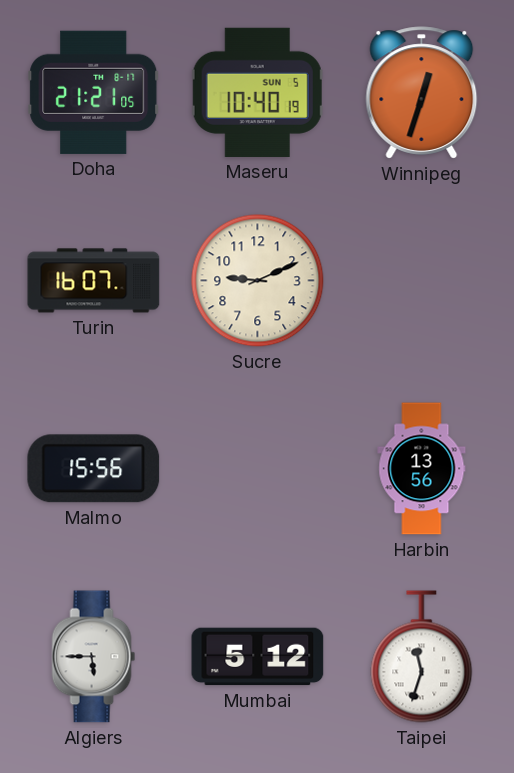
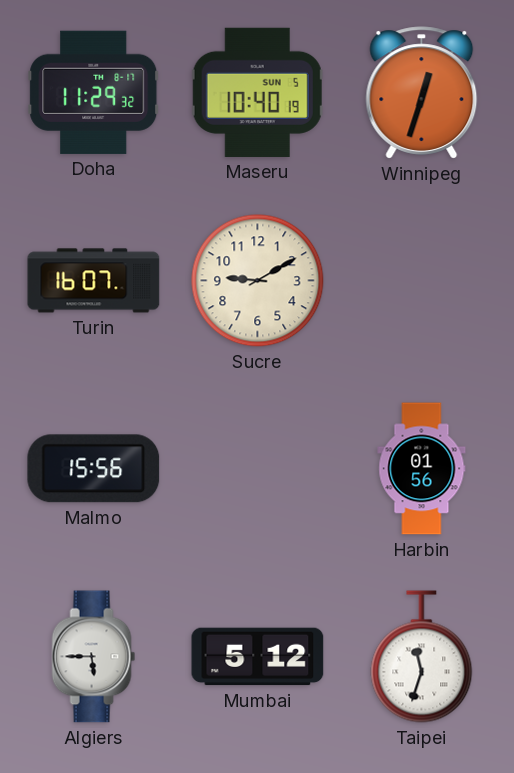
Doha: 21:21 -> 11:29
Sucre: 9:11 -> 9:10
Harbin: 13:56 -> 01:56
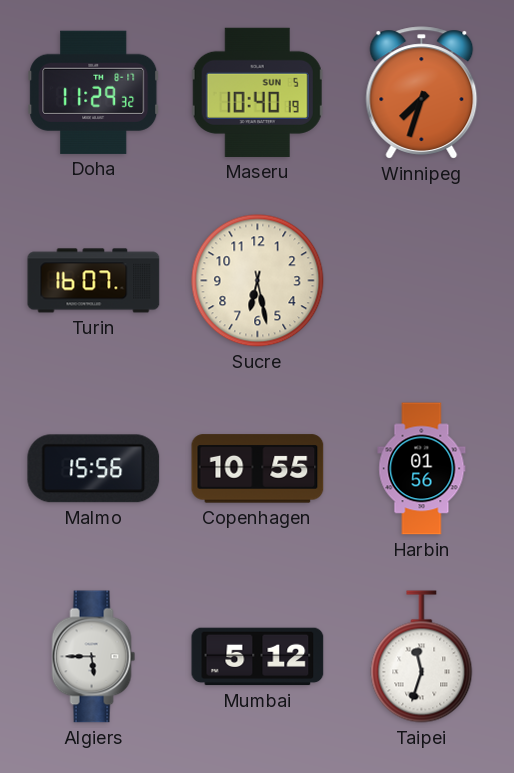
Winnipeg: 12:33 -> 7:33
Sucre: 9:10 -> 6:28
Copenhagen: none -> 10:55
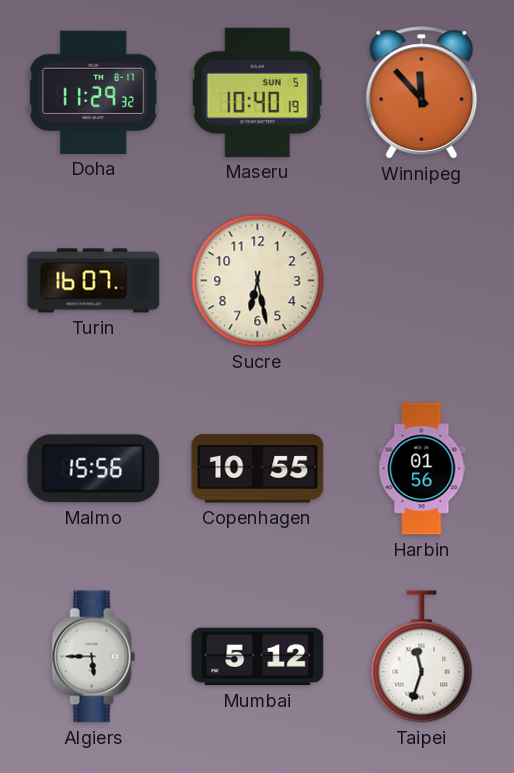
Winnipeg: 7:33 -> 11:53
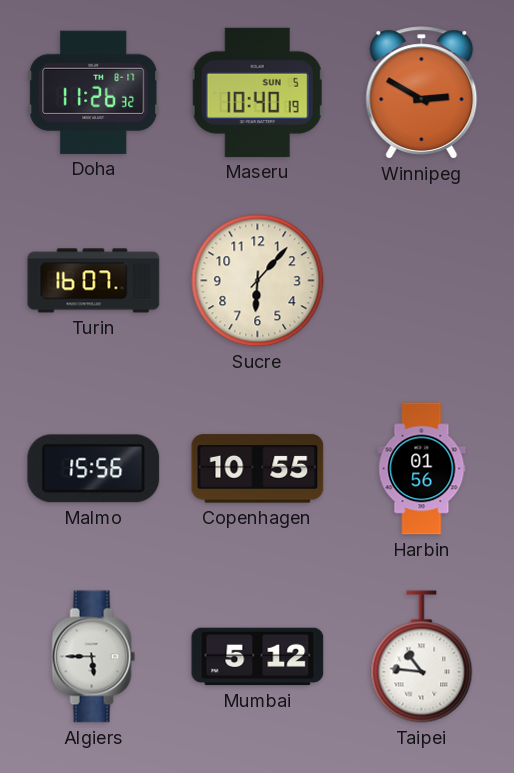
Doha: 11:29 -> 11:26
Winnipeg: 11:53 -> 2:50
Sucre: 6:28 -> 6:07
Taipei: 11:33 -> 10:46
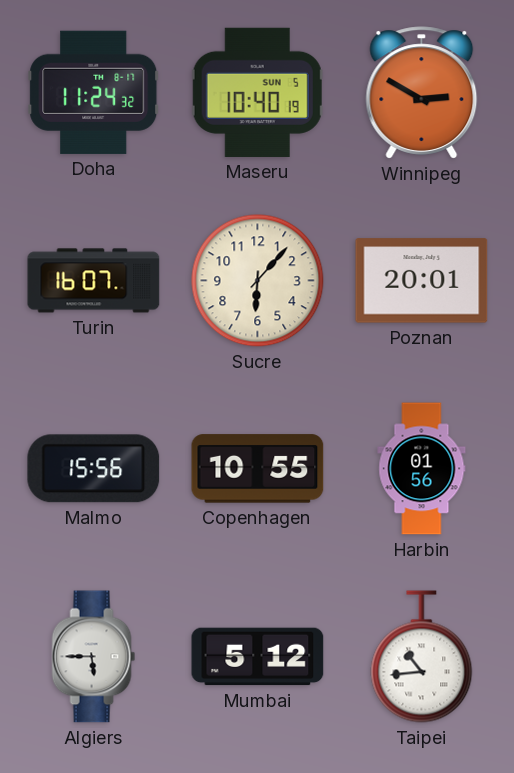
Doha: 11:26 -> 11:24
Poznan: none -> 20:01
Taipei: 10:46 -> 10:44
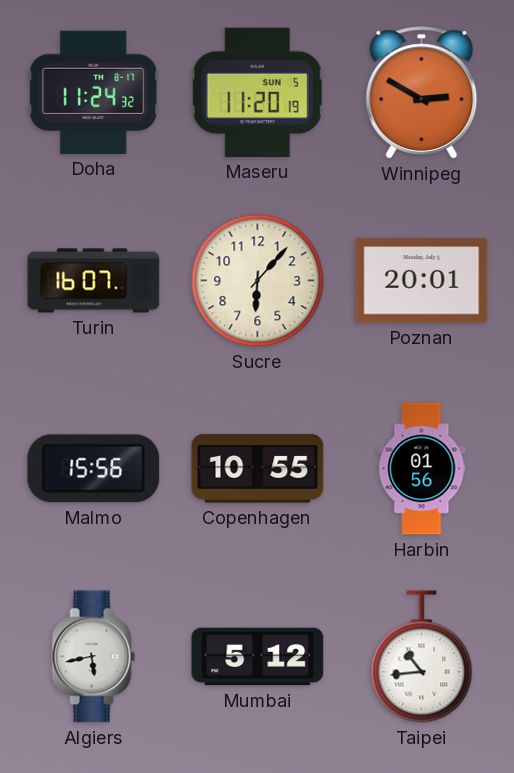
Maseru: 10:40 -> 11:20
Algiers: 5:45 -> 5:43
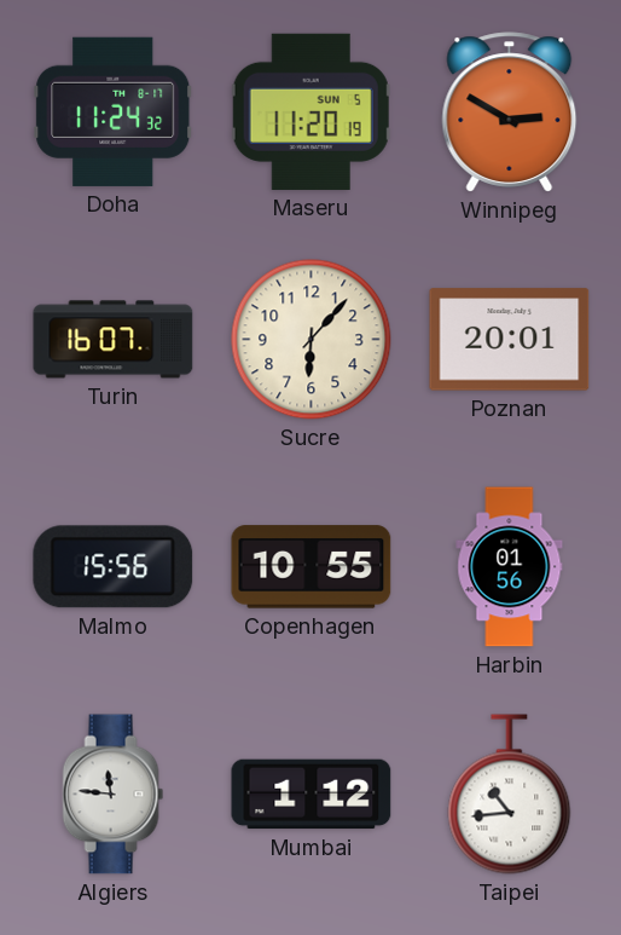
Algiers: 5:43 -> 11:46
Mumbai: 5:12 -> 1:12
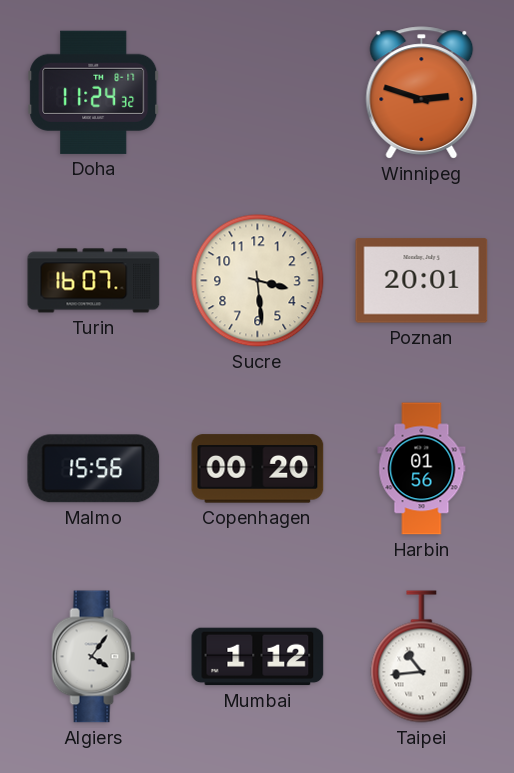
Maseru: 11:20 -> none
Winnipeg: 2:50 -> 2:48
Sucre: 6:07 -> 3:29
Copenhagen: 10:55 -> 00:20
Algiers: 11:46 -> 4:06
